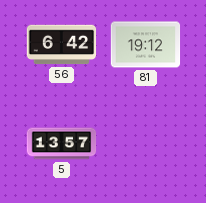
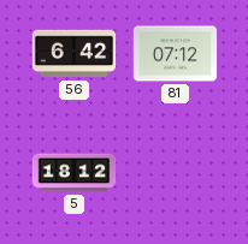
81: 19:12 -> 07:12
5: 13:57 -> 18:12
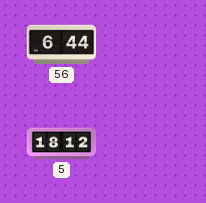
56: 6:42 -> 6:44
81: 07:12 -> none
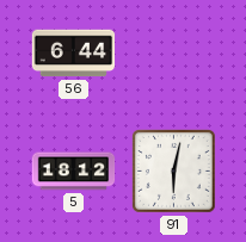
91: none -> 6:02
